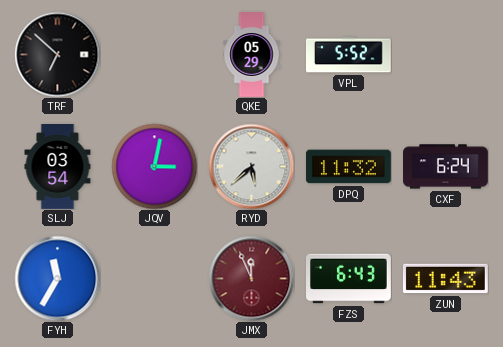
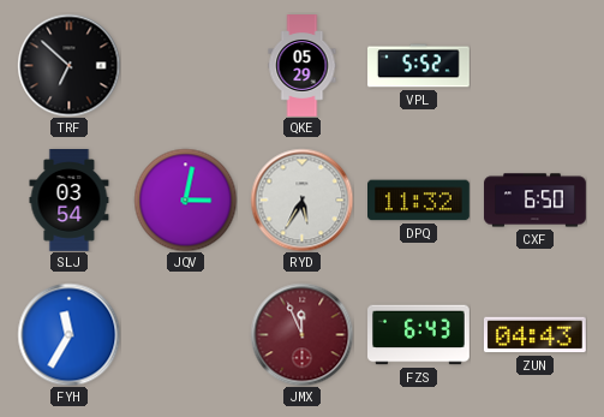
RYD: 5:38 -> 5:35
CXF: 6:24 -> 6:50
ZUN: 11:43 -> 04:43
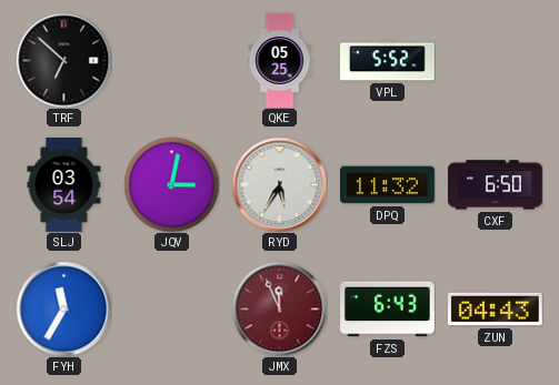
QKE: 05:29 -> 05:25
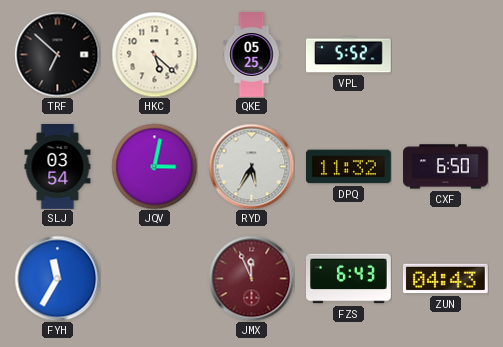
HKC: none -> 5:22
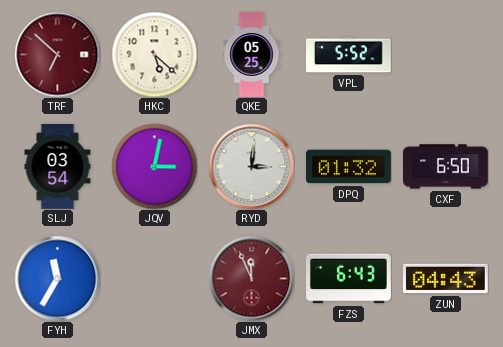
TRF dial: black -> burgundy
RYD: 5:35 -> 3:01
DPQ: 11:32 -> 01:32
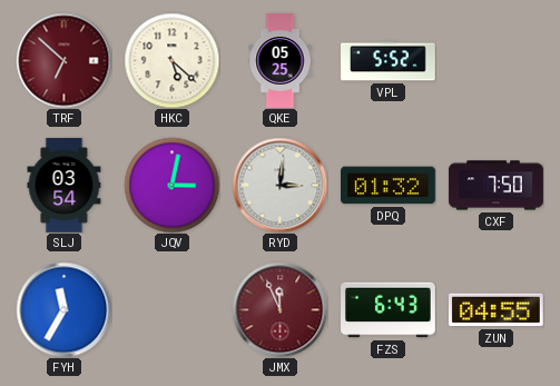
CXF: 6:50 -> 7:50
ZUN: 04:43 -> 04:55
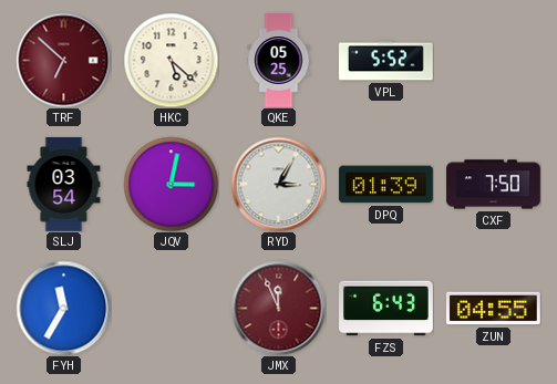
RYD: 3:01 -> 3:05
DPQ: 01:32 -> 01:39
